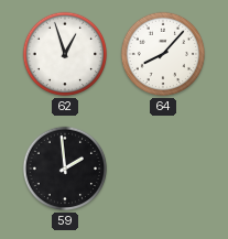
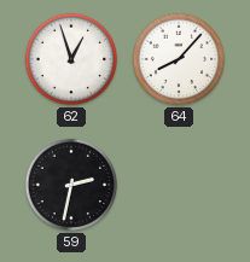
59: 1:59 -> 2:32
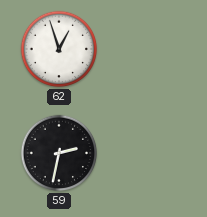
64: 8:07 -> none
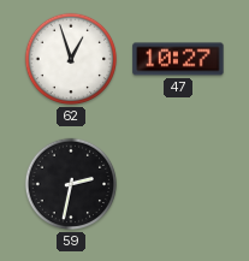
47: none -> 10:27
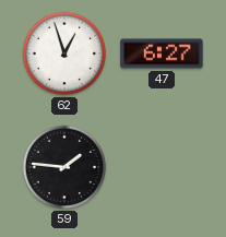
47: 10:27 -> 6:27
59: 2:32 -> 1:46
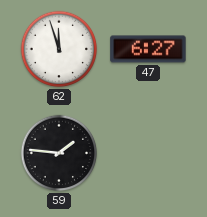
62: 12:57 -> 11:57
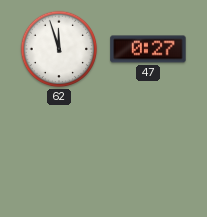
47: 6:27 -> 0:27
59: 1:46 -> none
